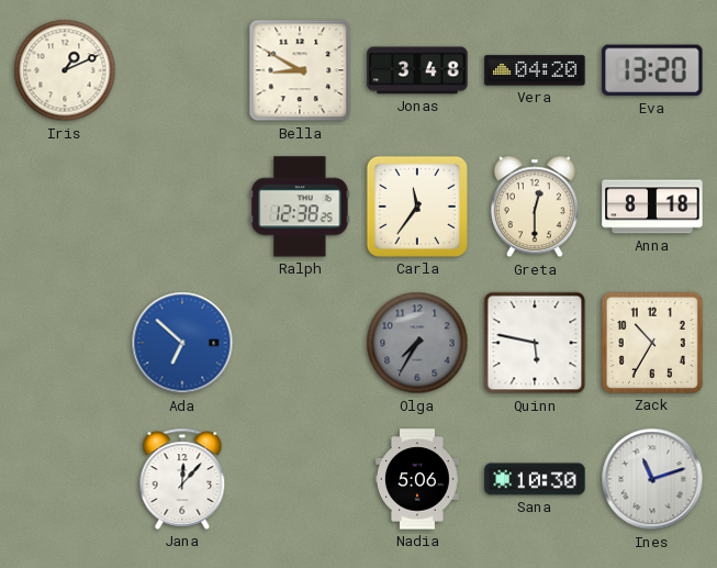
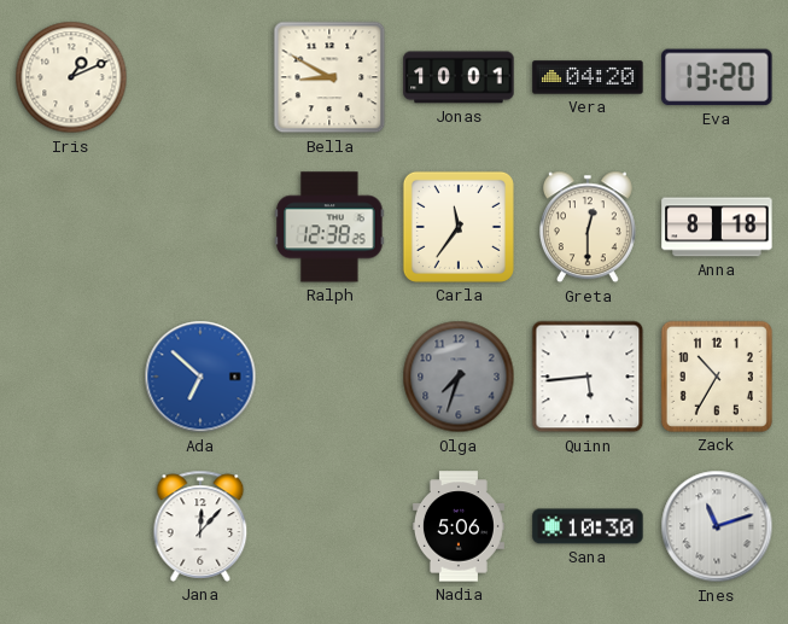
Jonas: 3:48 -> 10:01
Olga: 7:35 -> 7:33
Quinn: 5:47 -> 5:44
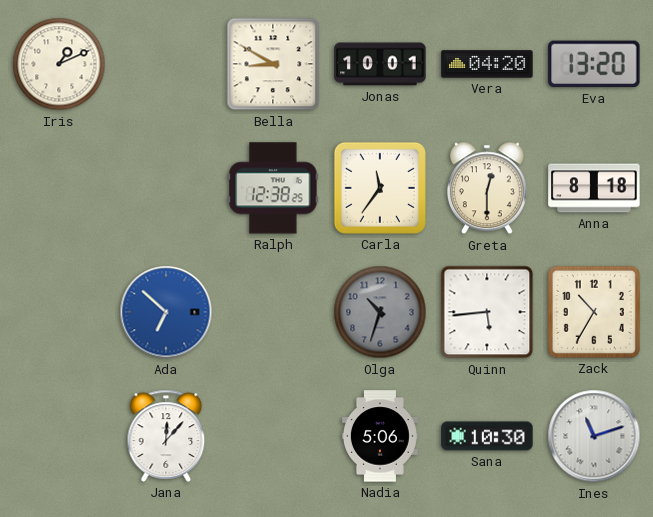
Olga: 7:33 -> 10:33
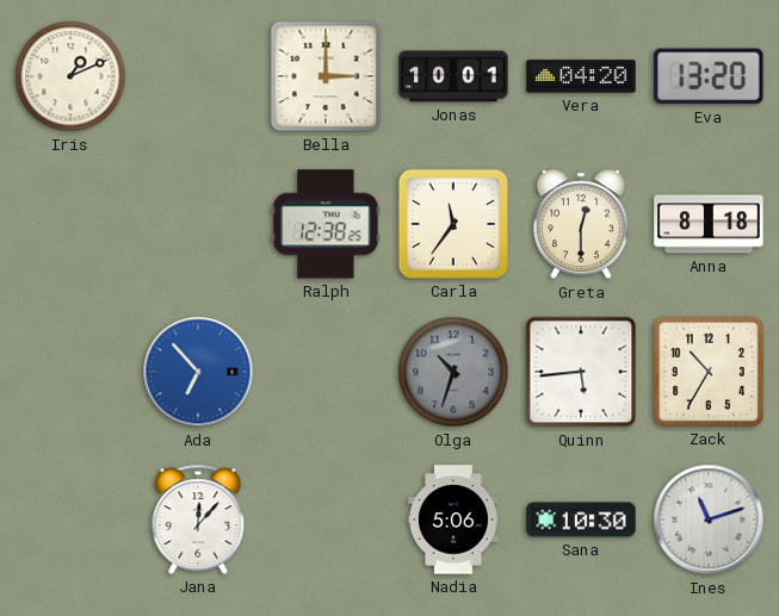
Bella: 8:50 -> 3:00
Ada: 6:52 -> 6:53
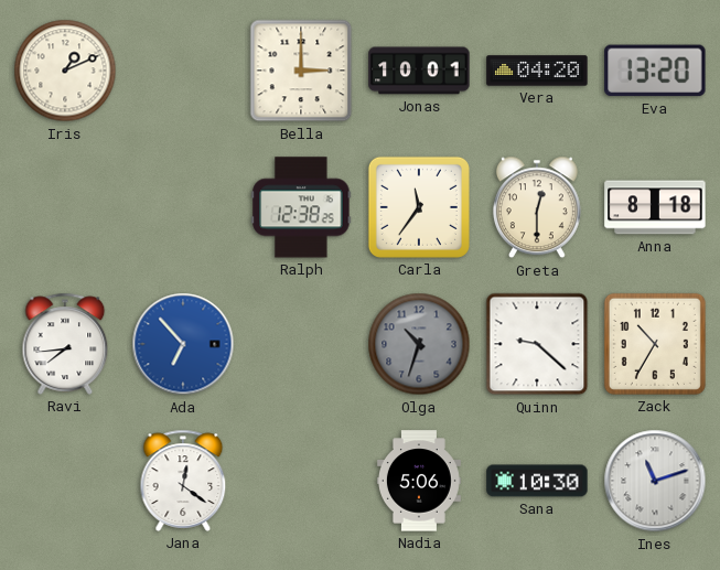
Ravi: none -> 7:44
Quinn: 5:44 -> 9:22
Jana: 12:07 -> 12:21
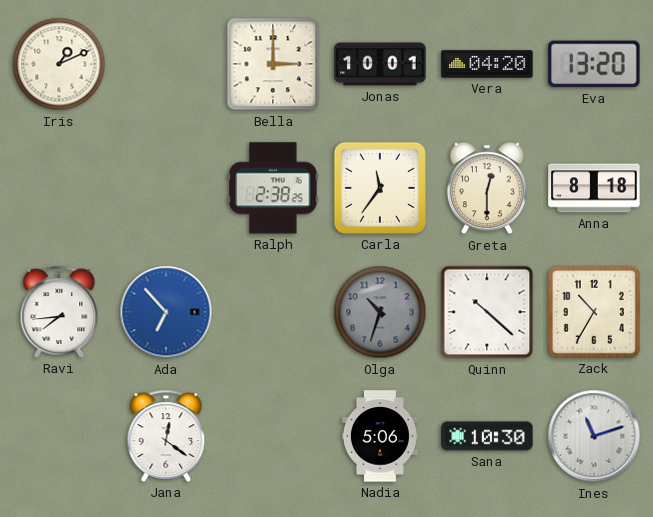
Ralph: 12:38 -> 2:38
Quinn: 9:22 -> 10:22
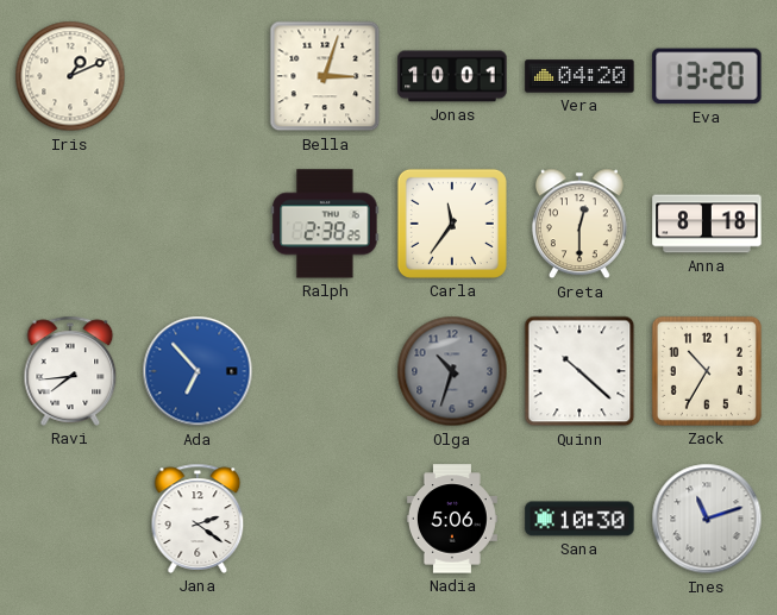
Bella: 3:00 -> 3:03
Jana: 12:21 -> 2:21
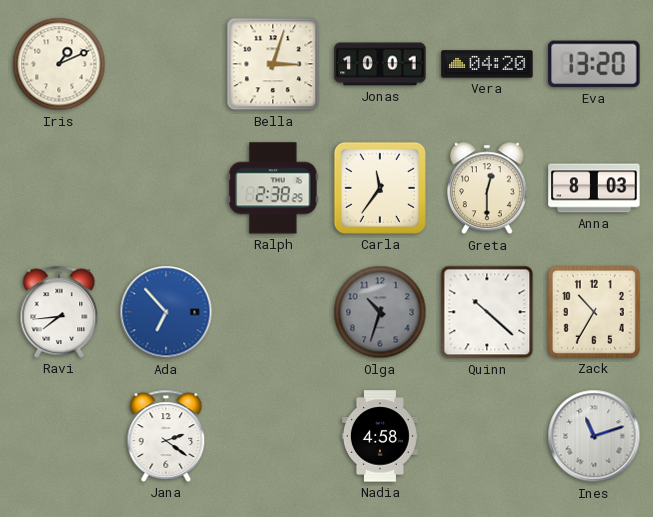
Anna: 8:18 -> 8:03
Nadia: 5:06 -> 4:58
Sana: 10:30 -> none
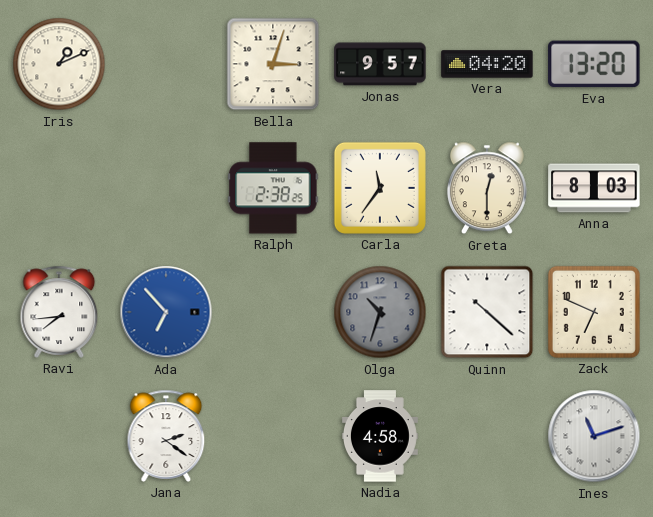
Jonas: 10:01 -> 9:57
Zack: 10:35 -> 6:49
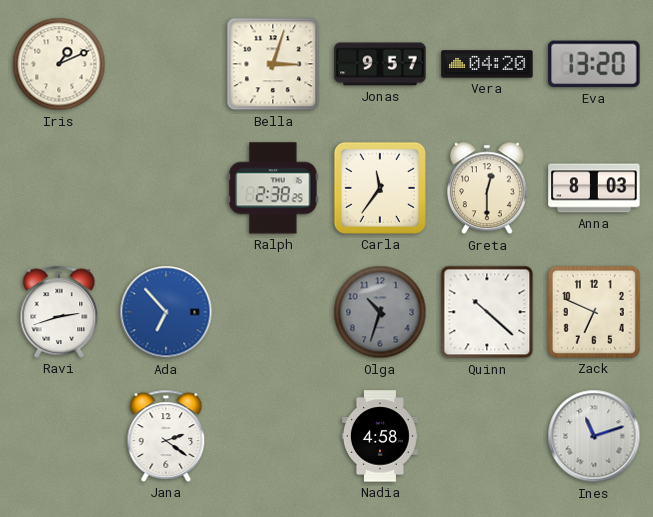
Ravi: 7:44 -> 2:42
